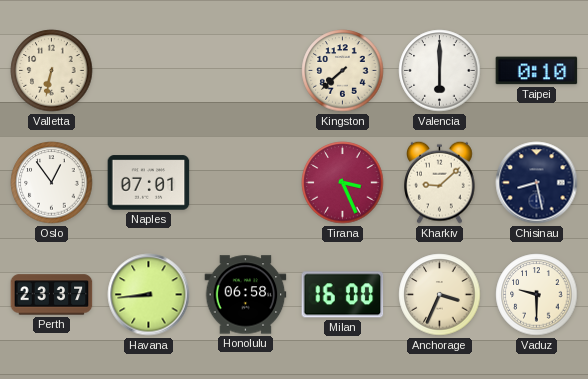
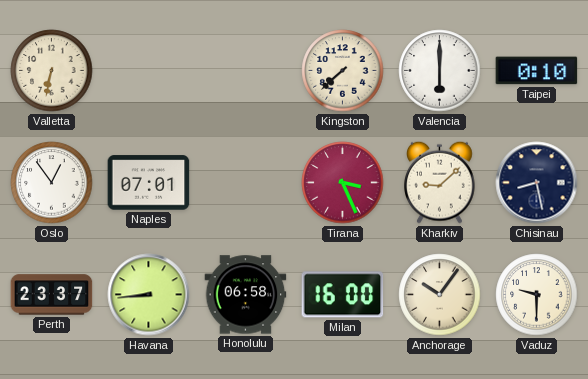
Anchorage: 3:34 -> 10:06
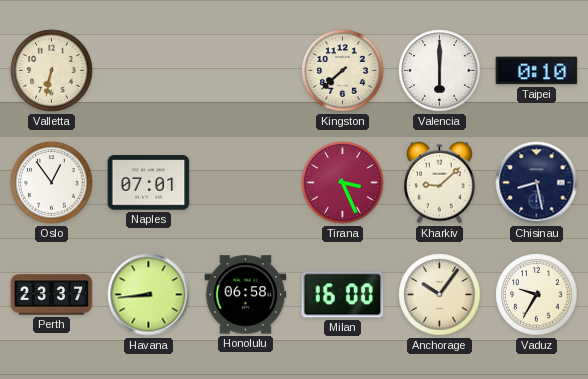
Vaduz: 9:30 -> 9:35
